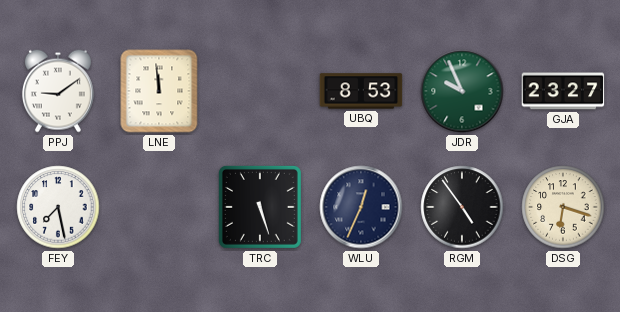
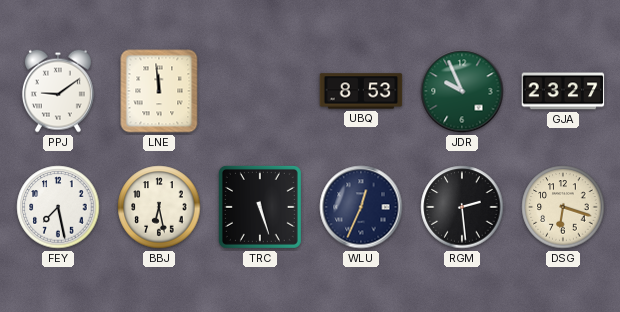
BBJ: none -> 6:28
RGM: 4:54 -> 2:29
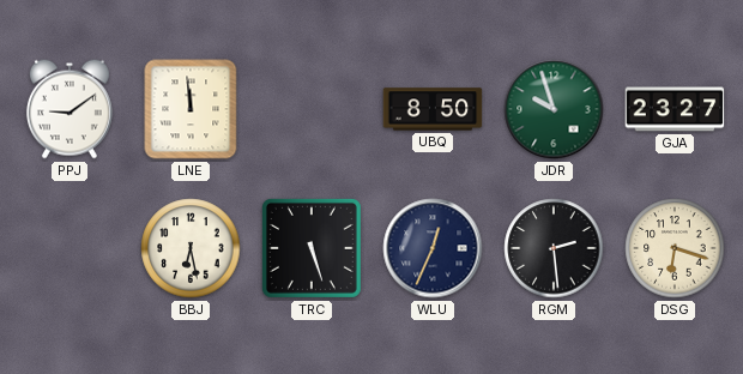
UBQ: 8:53 -> 8:50
JDR: 9:56 -> 9:57
FEY: 7:28 -> none
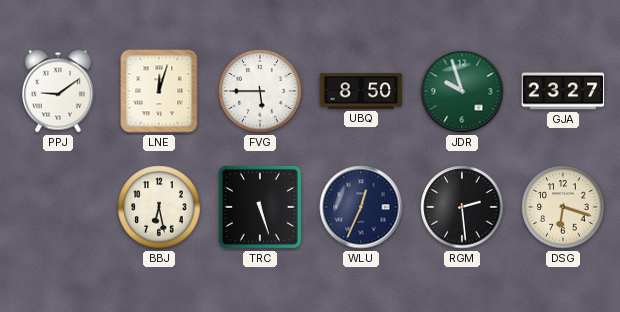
LNE: 11:59 -> 12:03
FVG: none -> 5:45
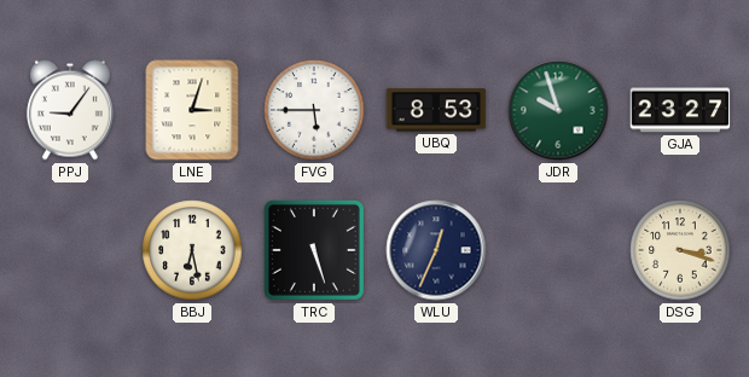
PPJ: 9:09 -> 9:06
LNE: 12:03 -> 3:03
UBQ: 8:50 -> 8:53
RGM: 2:29 -> none
DSG: 6:18 -> 3:18
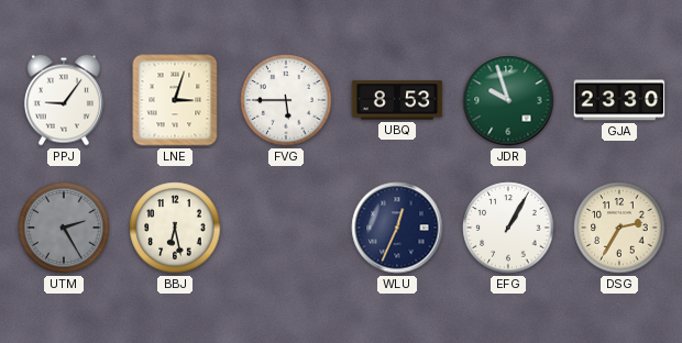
GJA: 23:27 -> 23:30
UTM: none -> 2:25
TRC: 5:27 -> none
EFG: none -> 1:05
DSG: 3:18 -> 2:35
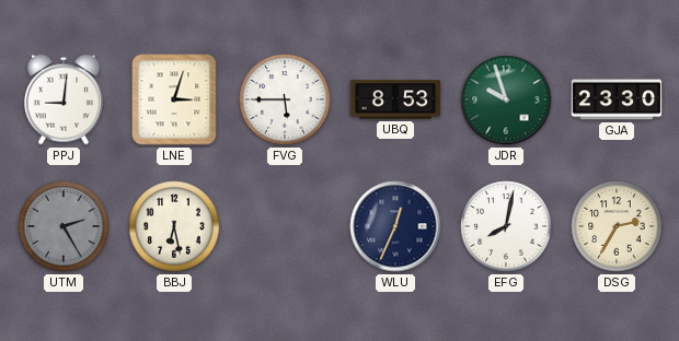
PPJ: 9:06 -> 9:01
EFG: 1:05 -> 8:02
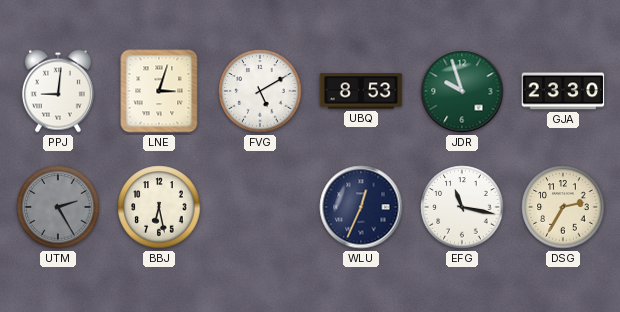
FVG: 5:45 -> 5:10
EFG: 8:02 -> 11:17
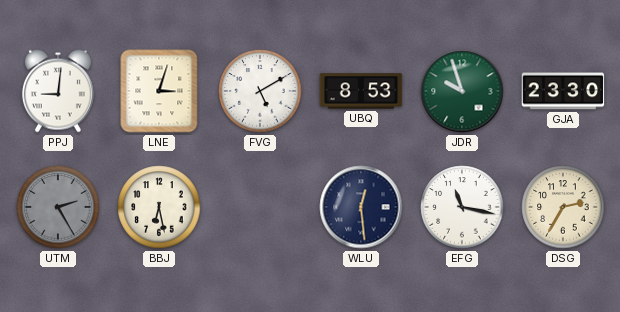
WLU: 12:34 -> 12:29
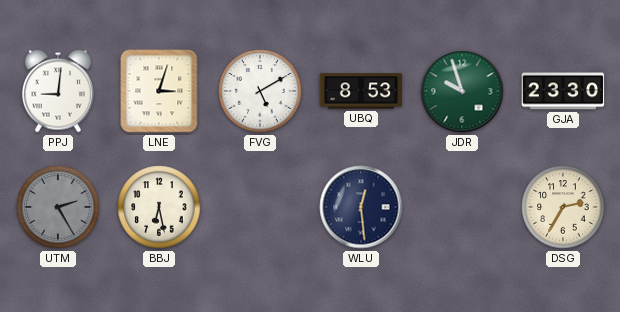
EFG: 11:17 -> none
